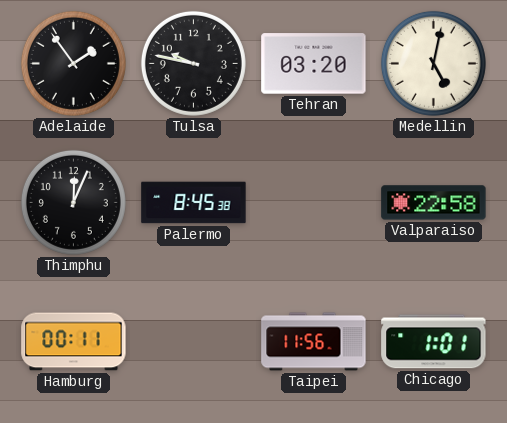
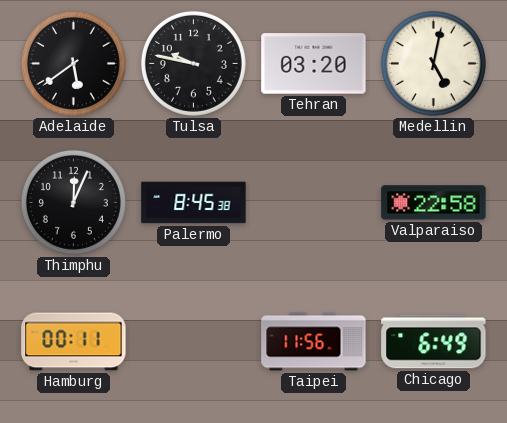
Adelaide: 1:54 -> 5:39
Chicago: 1:01 -> 6:49
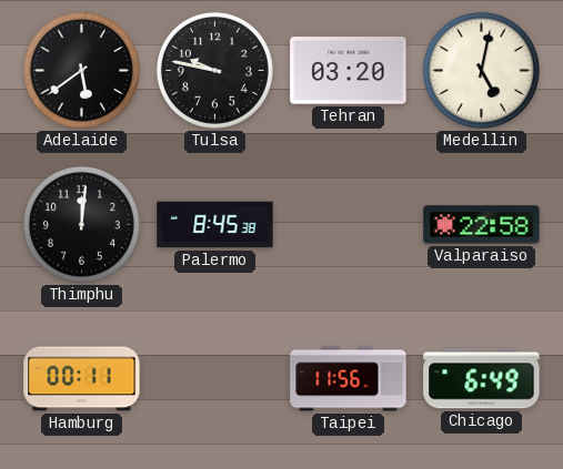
Thimphu: 12:04 -> 12:01
